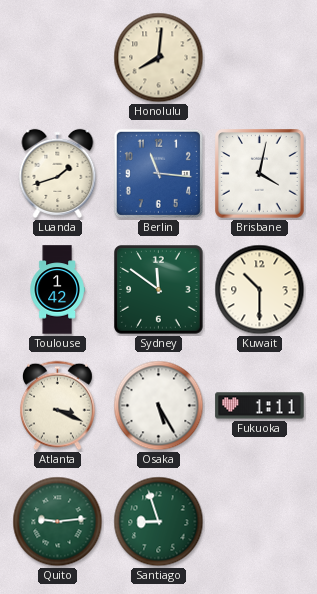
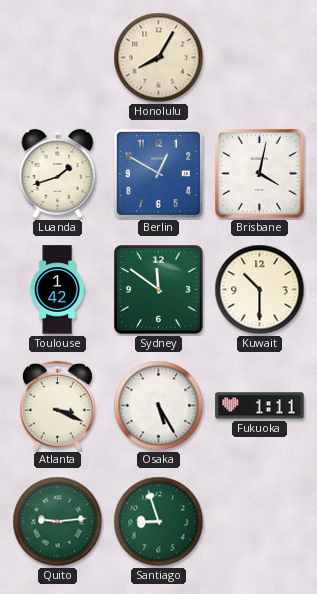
Honolulu: 8:01 -> 8:05
Berlin: 11:16 -> 12:50
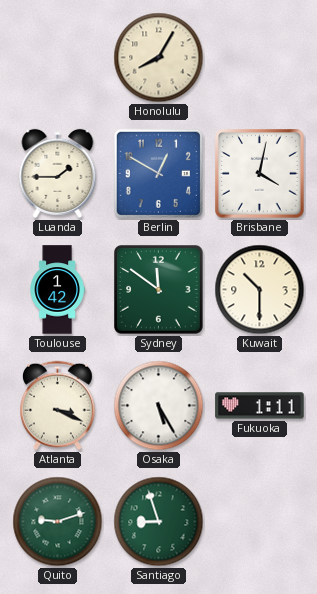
Luanda: 1:42 -> 1:45
Quito: 9:14 -> 9:12
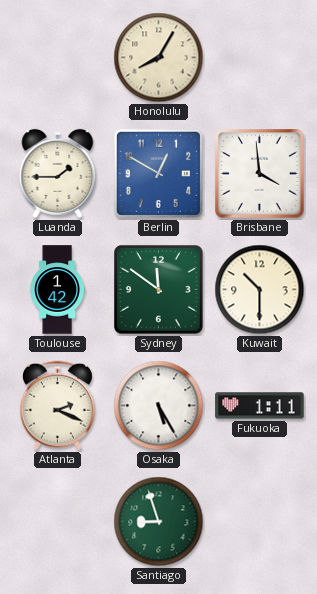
Brisbane: 4:02 -> 3:59
Atlanta: 3:19 -> 2:19
Quito: 9:12 -> none
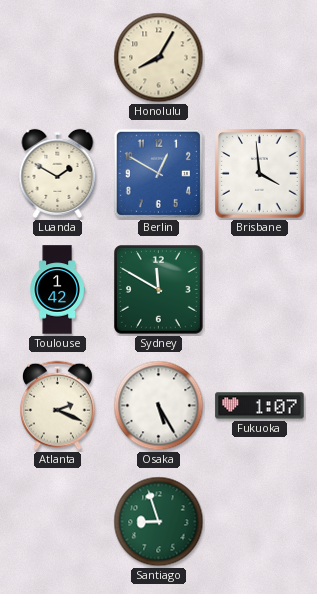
Luanda: 1:45 -> 1:50
Sydney: 11:51 -> 11:50
Kuwait: 10:30 -> none
Fukuoka: 1:11 -> 1:07
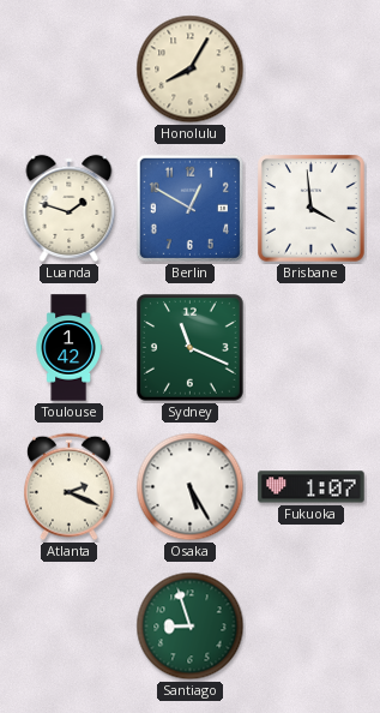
Luanda: 1:50 -> 1:48
Sydney: 11:50 -> 11:19
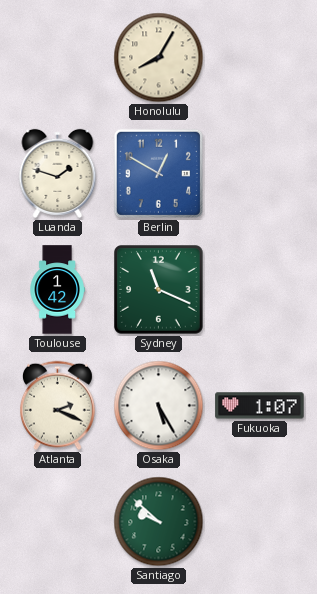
Brisbane: 3:59 -> none
Santiago: 8:57 -> 9:52
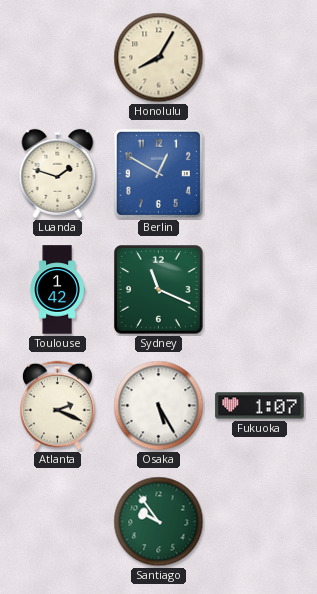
Santiago: 9:52 -> 9:54
